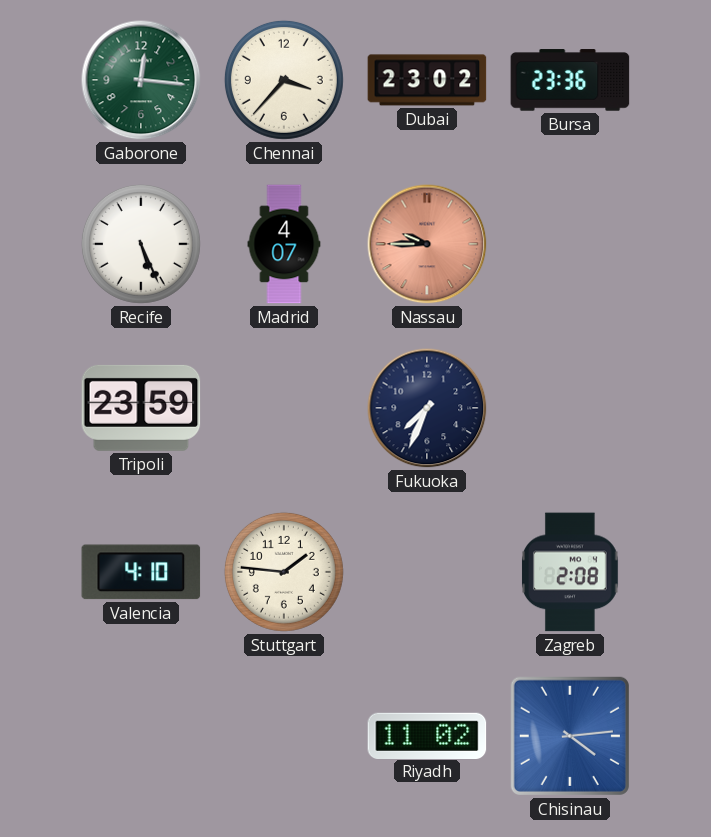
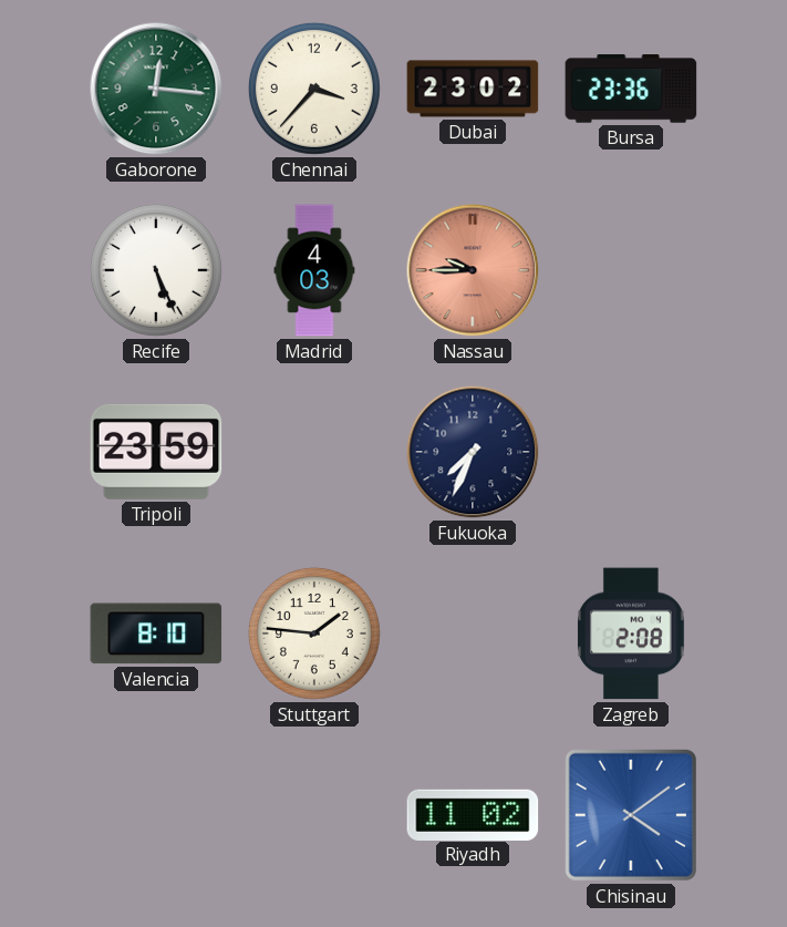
Madrid: 4:07 -> 4:03
Valencia: 4:10 -> 8:10
Chisinau: 4:14 -> 4:09
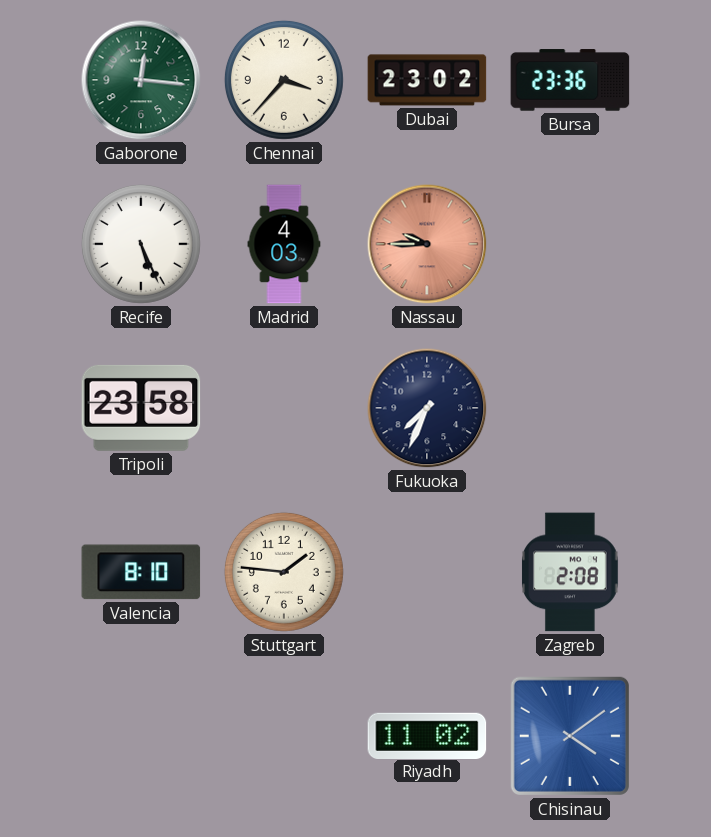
Tripoli: 23:59 -> 23:58
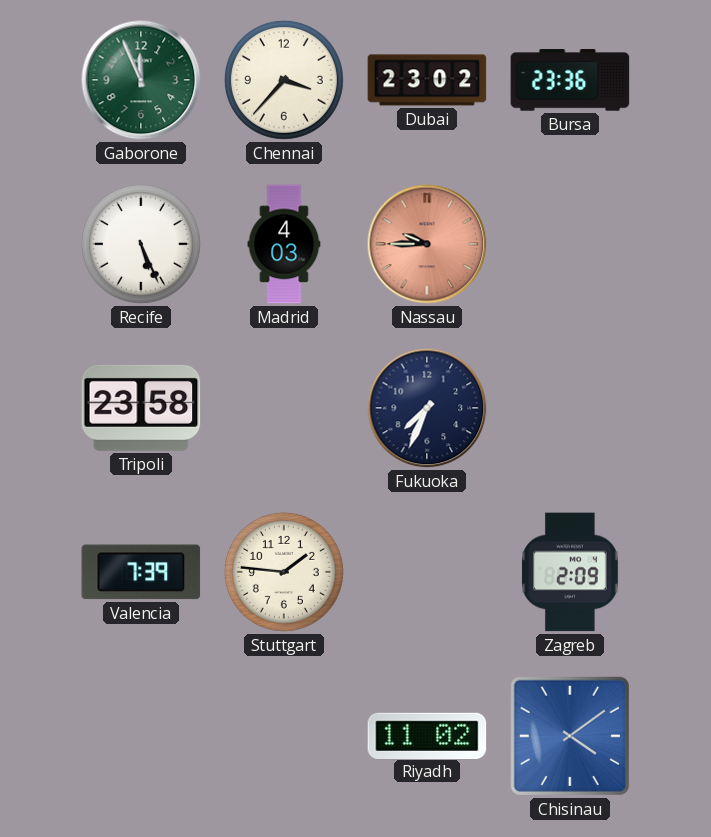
Gaborone: 12:16 -> 11:56
Valencia: 8:10 -> 7:39
Zagreb: 2:08 -> 2:09
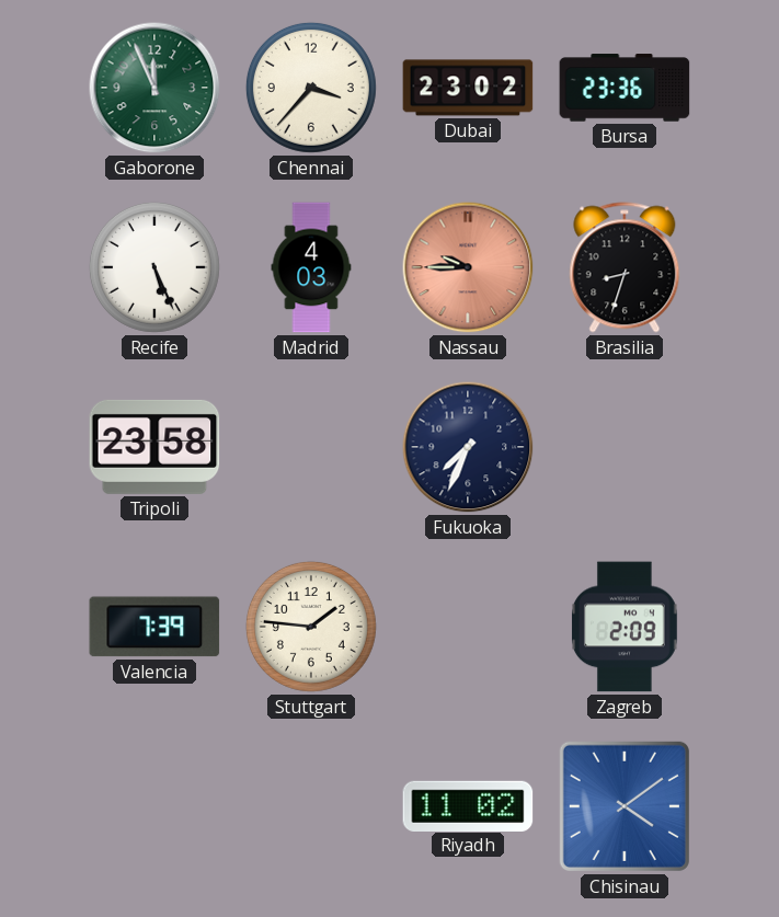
Brasilia: none -> 8:33
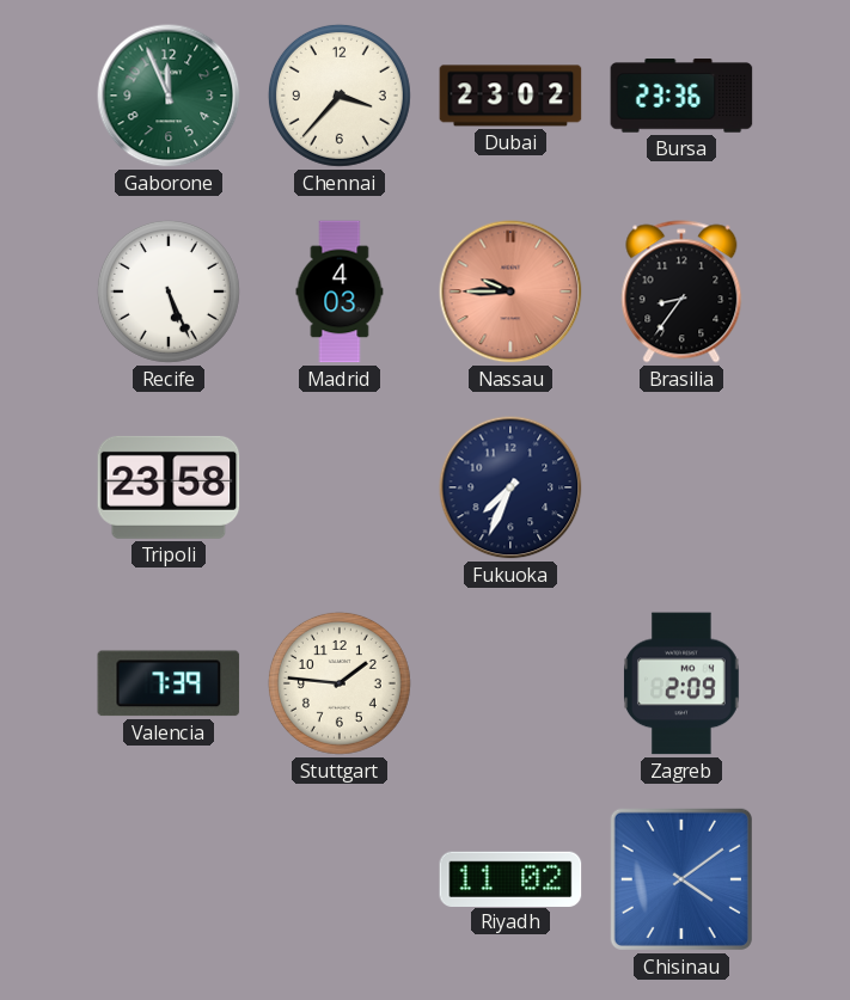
Brasilia: 8:33 -> 8:36
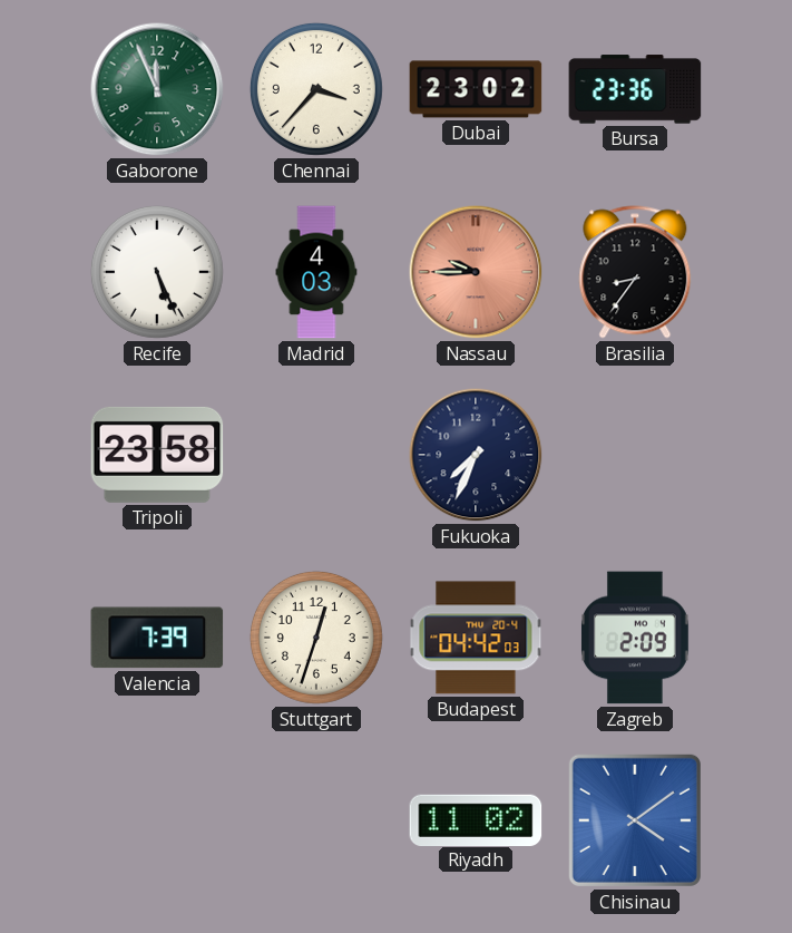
Stuttgart: 1:46 -> 12:33
Budapest: none -> 04:42
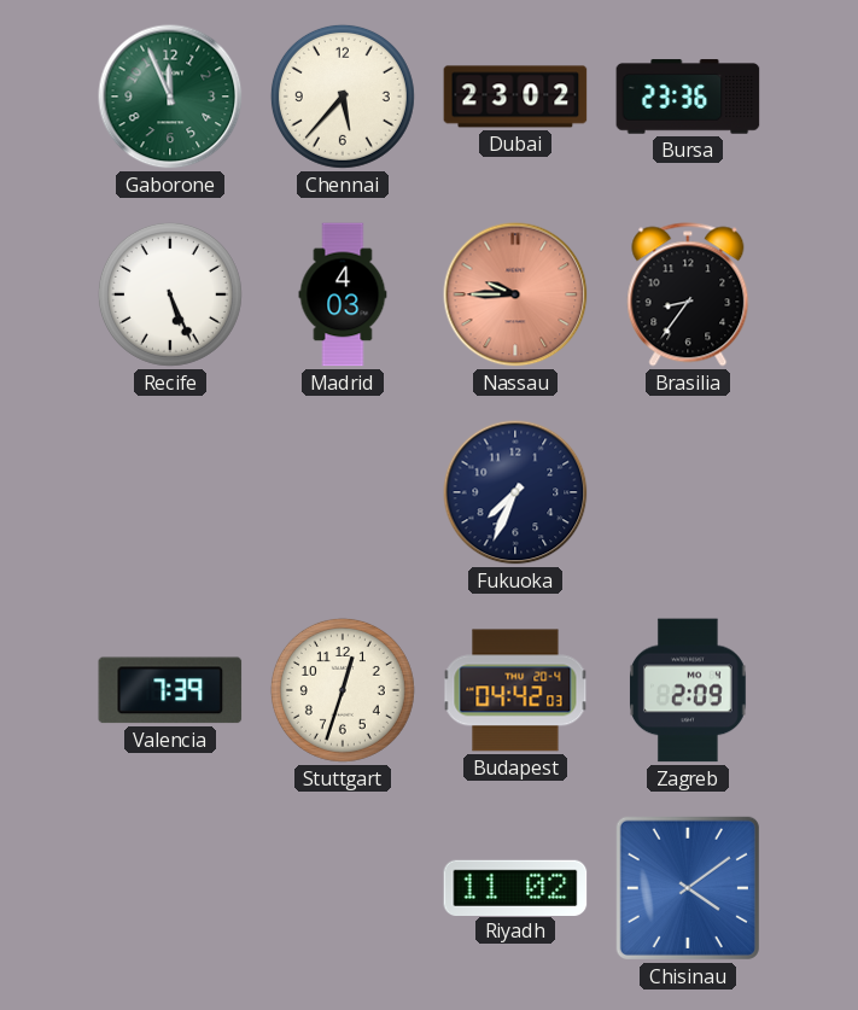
Chennai: 3:37 -> 5:37
Tripoli: 23:58 -> none
